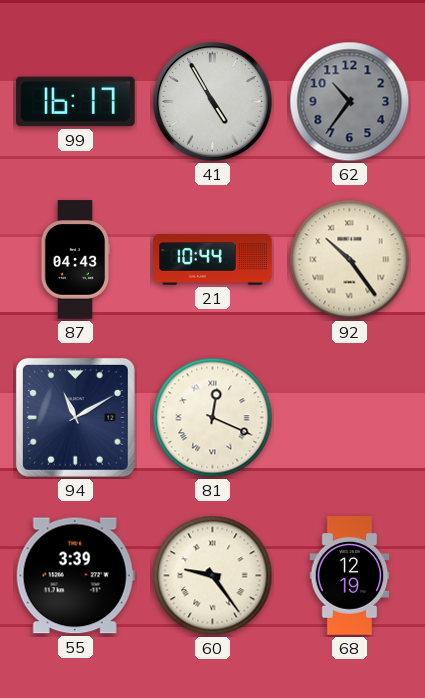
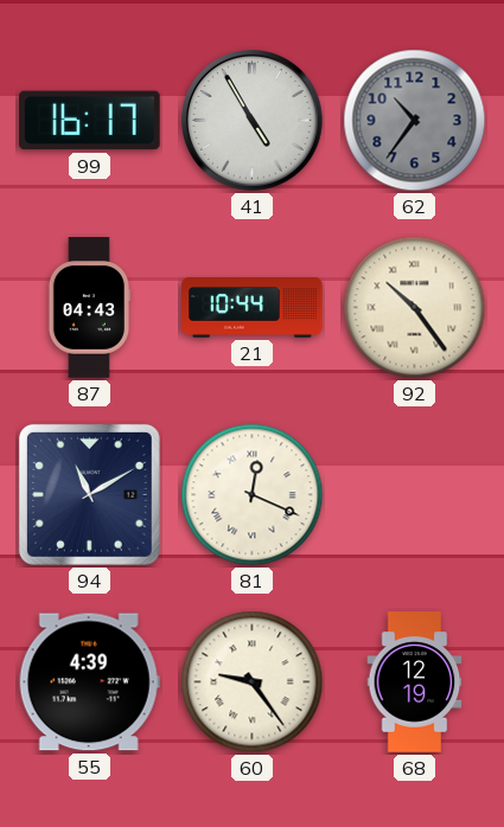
55: 3:39 -> 4:39
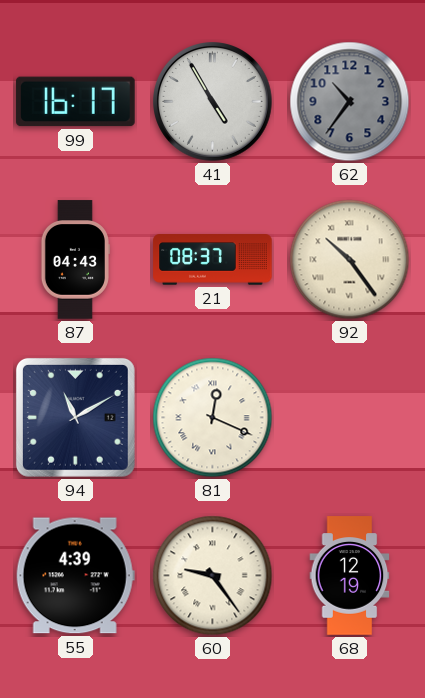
21: 10:44 -> 08:37
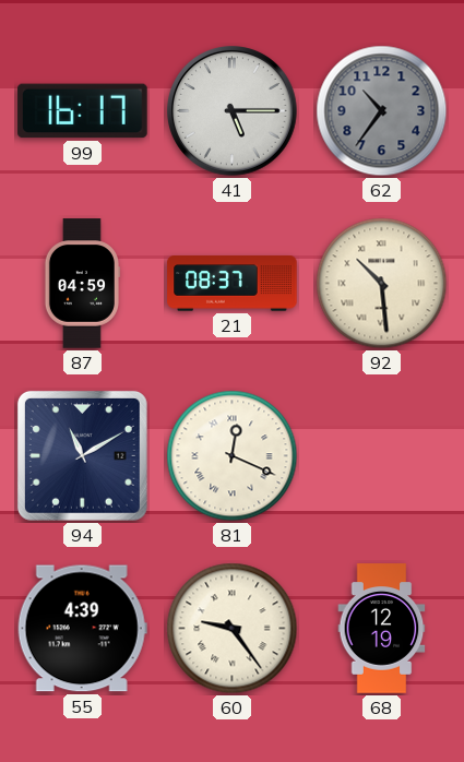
41: 4:55 -> 5:15
87: 04:43 -> 04:59
92: 10:24 -> 10:29
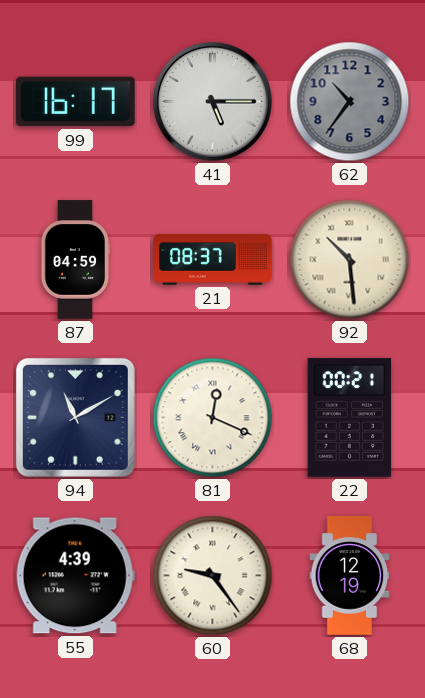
22: none -> 00:21
